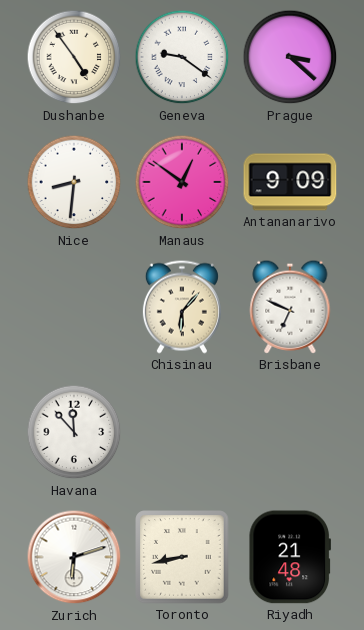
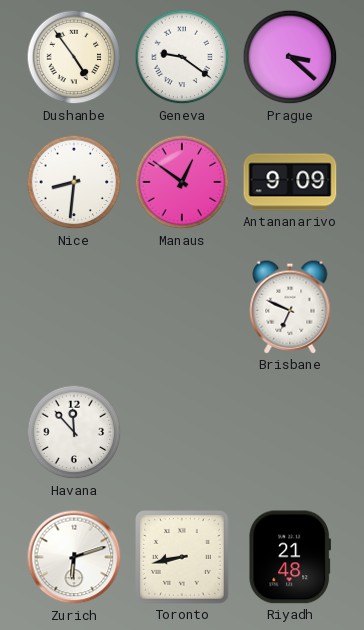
Chisinau: 6:07 -> none
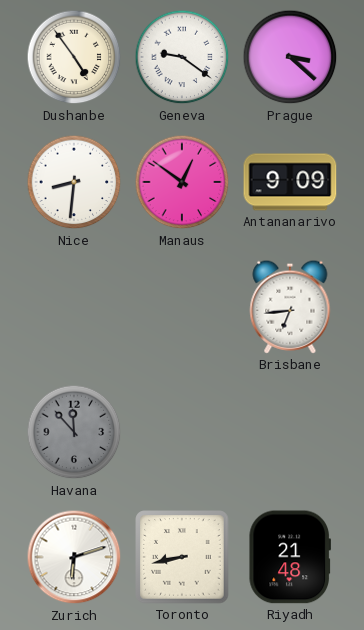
Brisbane: 6:49 -> 6:44
Havana dial: white -> grey
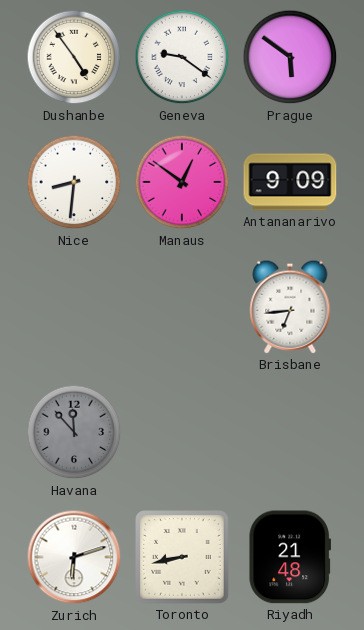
Prague: 3:22 -> 5:51
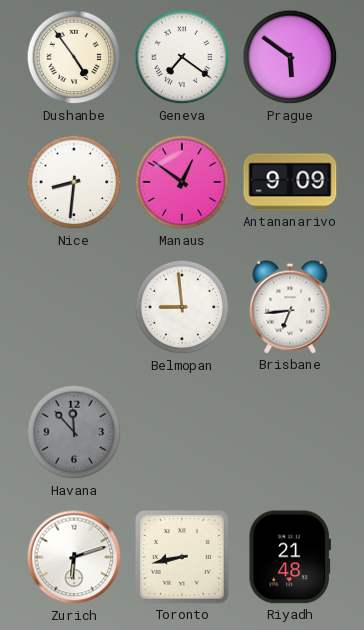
Geneva: 9:21 -> 7:21
Belmopan: none -> 8:59
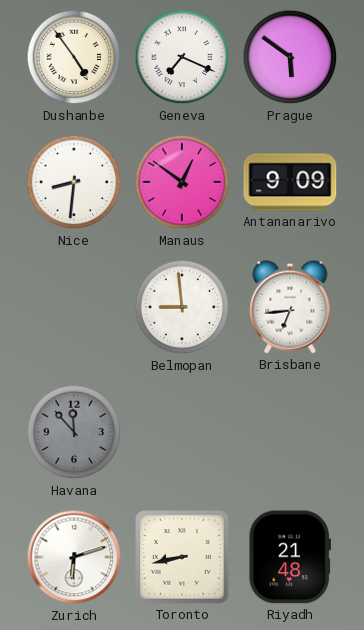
Geneva: 7:21 -> 7:19
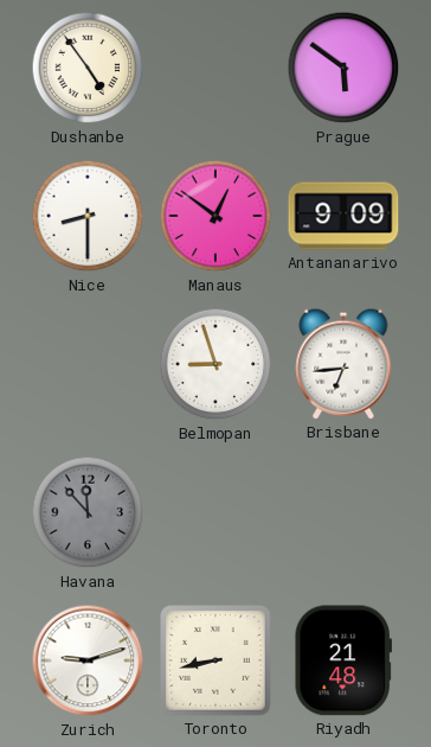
Geneva: 7:19 -> none
Nice: 8:31 -> 8:30
Belmopan: 8:59 -> 8:57
Zurich: 6:12 -> 9:12
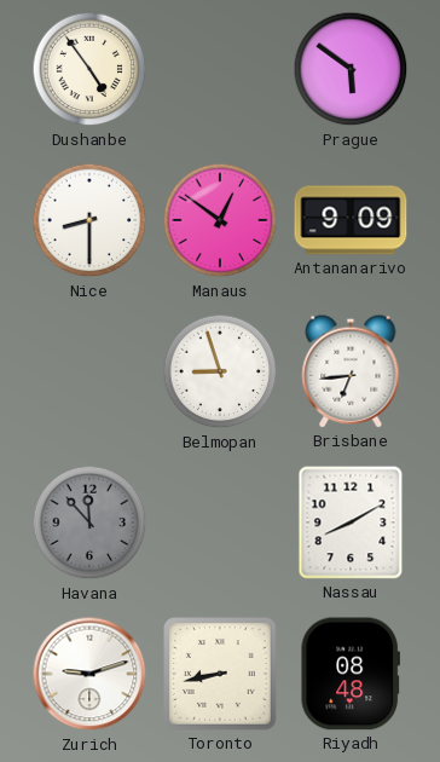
Nassau: none -> 8:10
Riyadh: 21:48 -> 08:48
